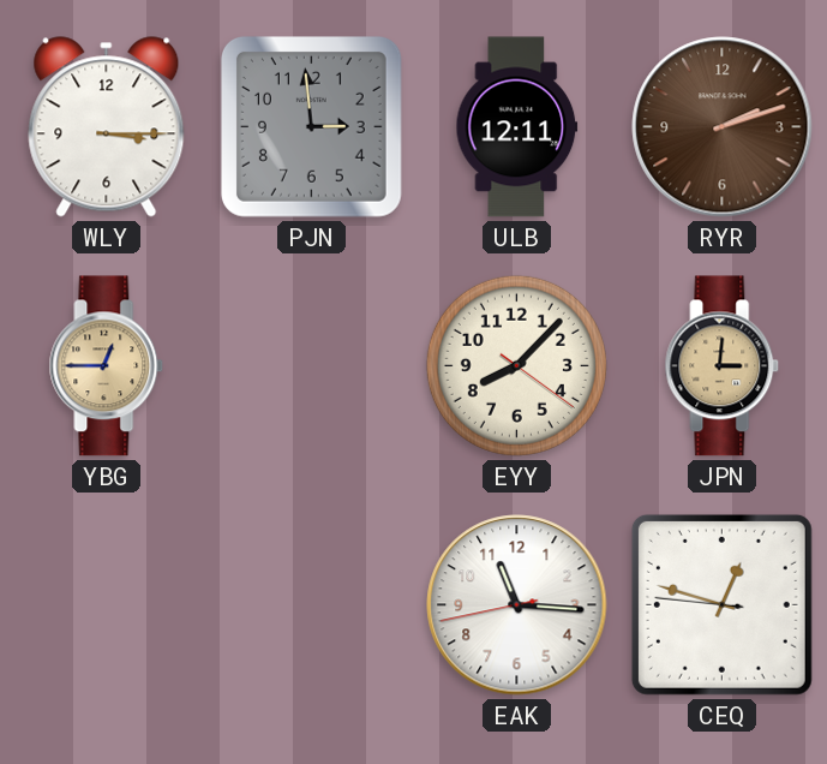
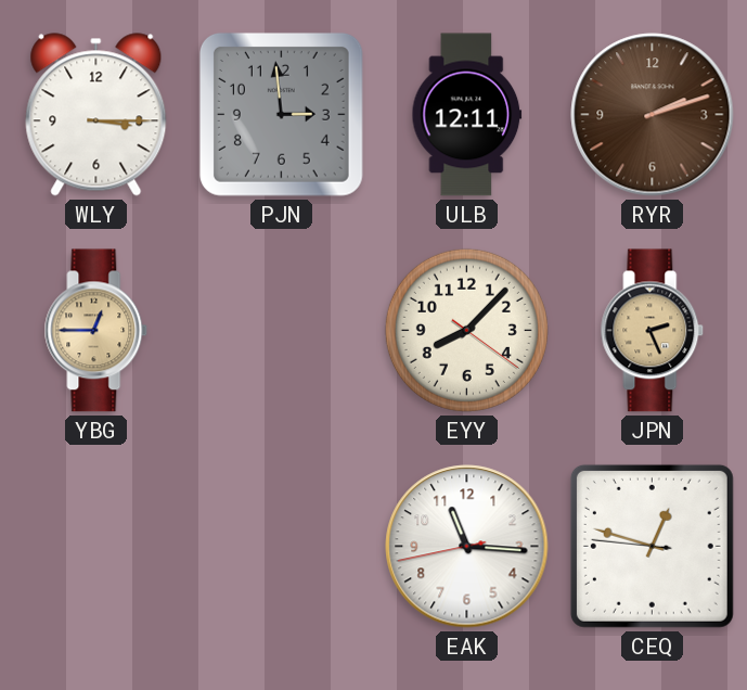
JPN: 3:01 -> 2:26
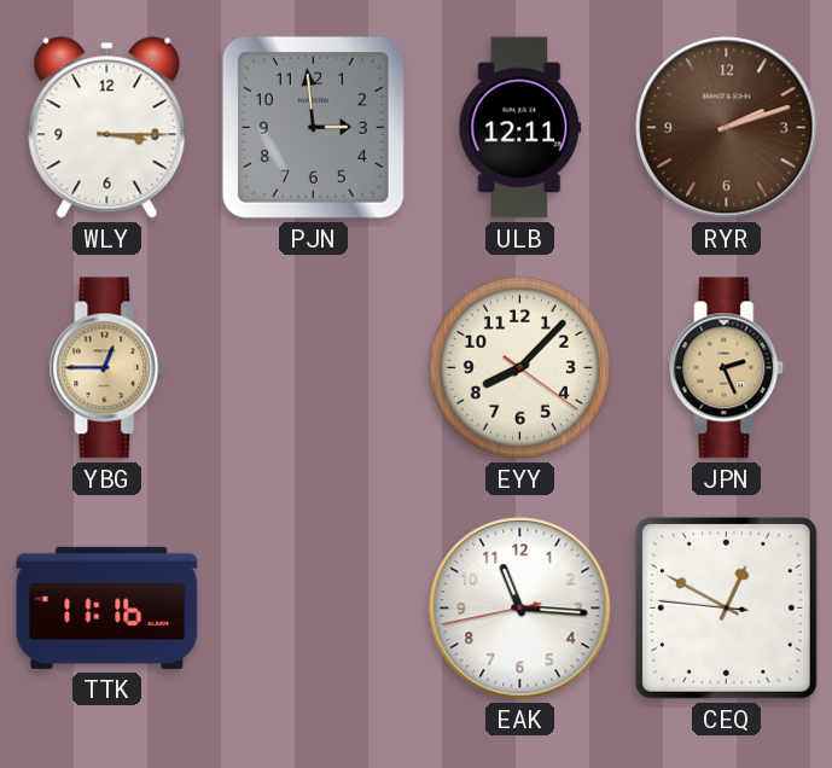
TTK: none -> 11:16
CEQ: 12:47 -> 12:49
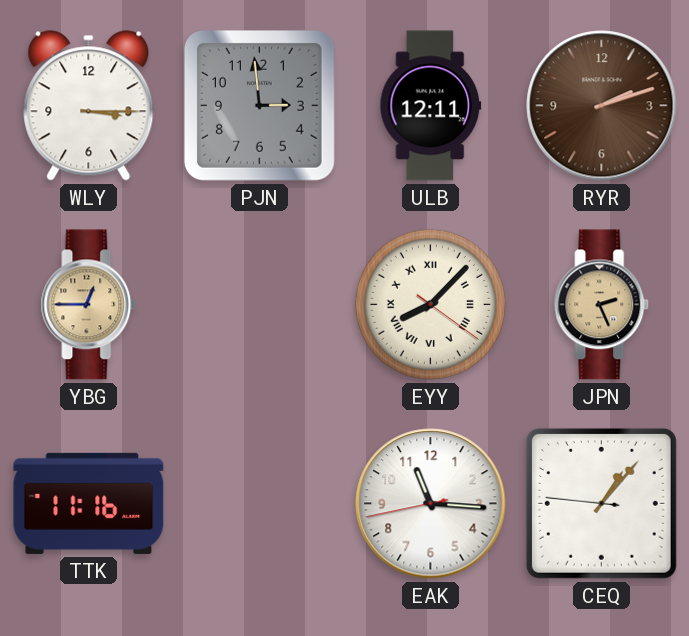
EYY numerals: Arabic -> Roman
CEQ: 12:49 -> 1:06
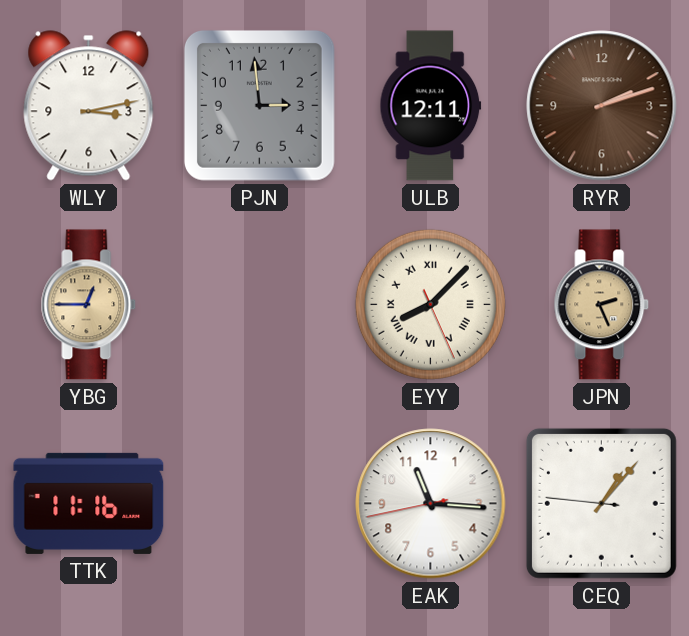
WLY: 3:15 -> 3:13
EYY: 8:07:21 -> 8:07:26
